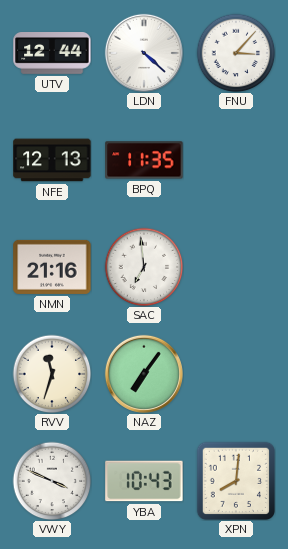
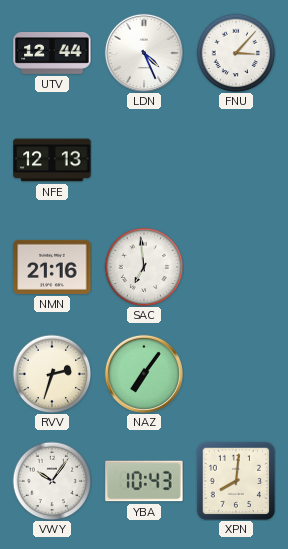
LDN: 4:22 -> 4:26
BPQ: 11:35 -> none
RVV: 11:33 -> 2:33
VWY: 3:49 -> 10:06
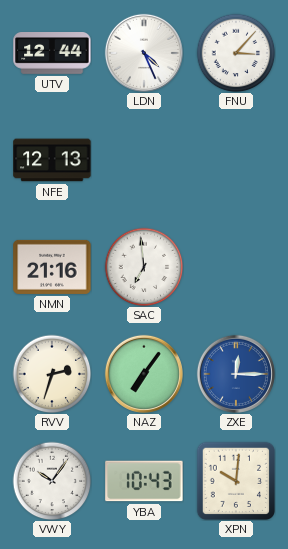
ZXE: none -> 12:15
XPN: 8:01 -> 10:01
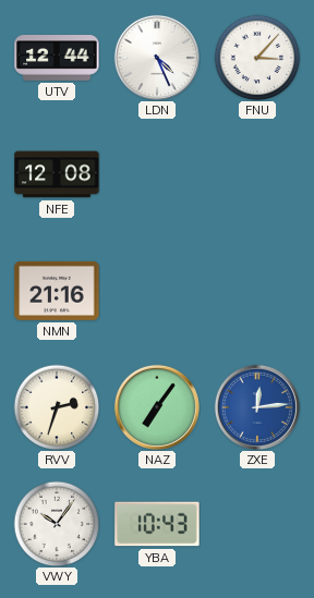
NFE: 12:13 -> 12:08
SAC: 6:59 -> none
ZXE: 12:15 -> 12:14
XPN: 10:01 -> none
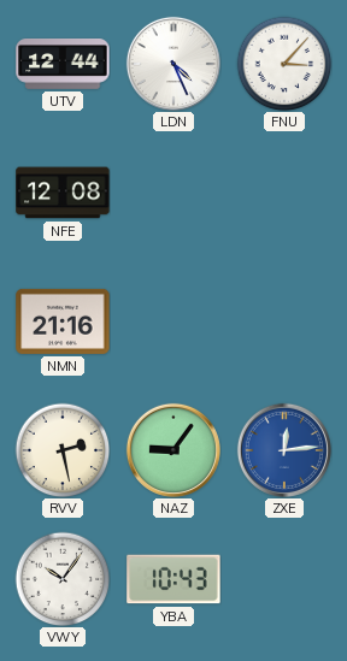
RVV: 2:33 -> 2:28
NAZ: 7:06 -> 9:06
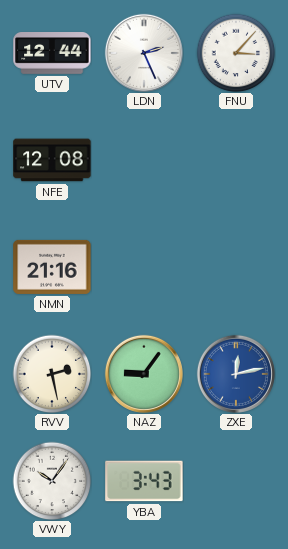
LDN: 4:26 -> 2:26
ZXE: 12:14 -> 12:13
YBA: 10:43 -> 3:43
